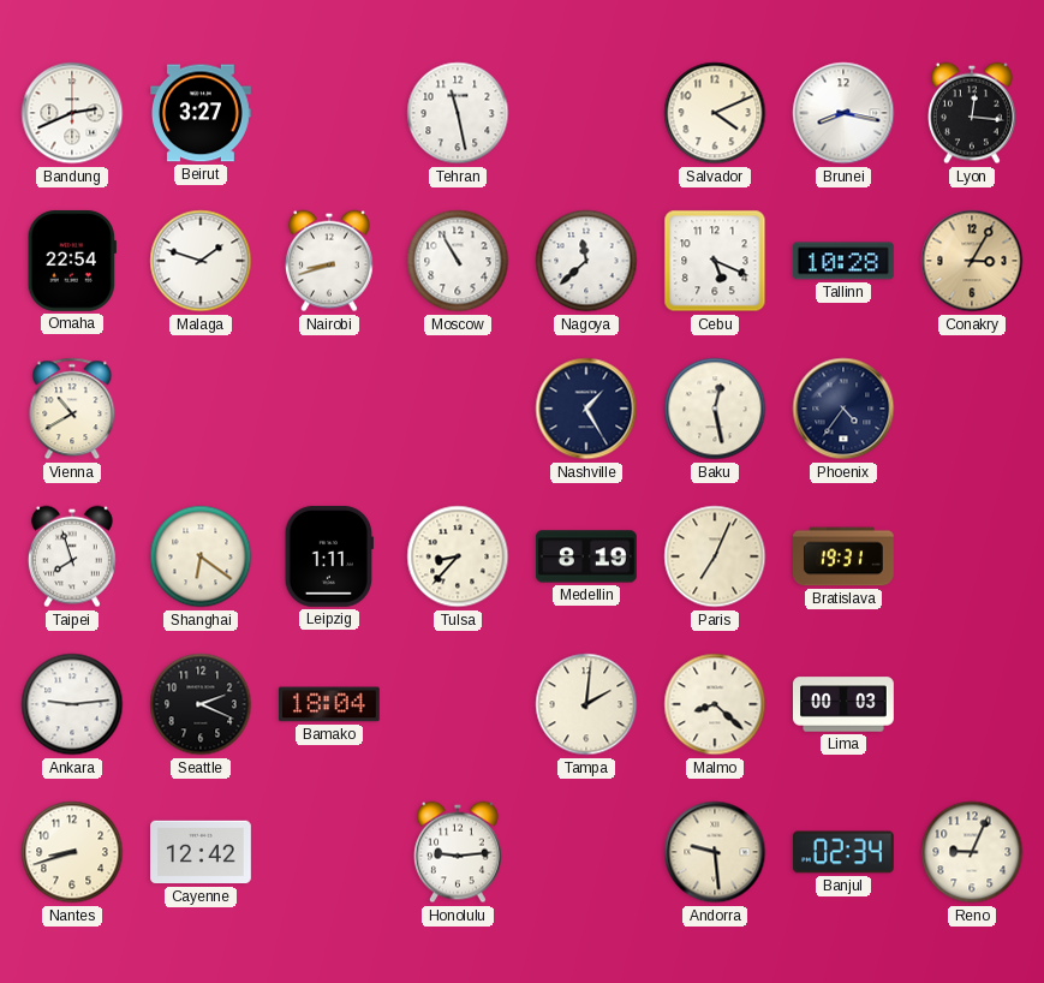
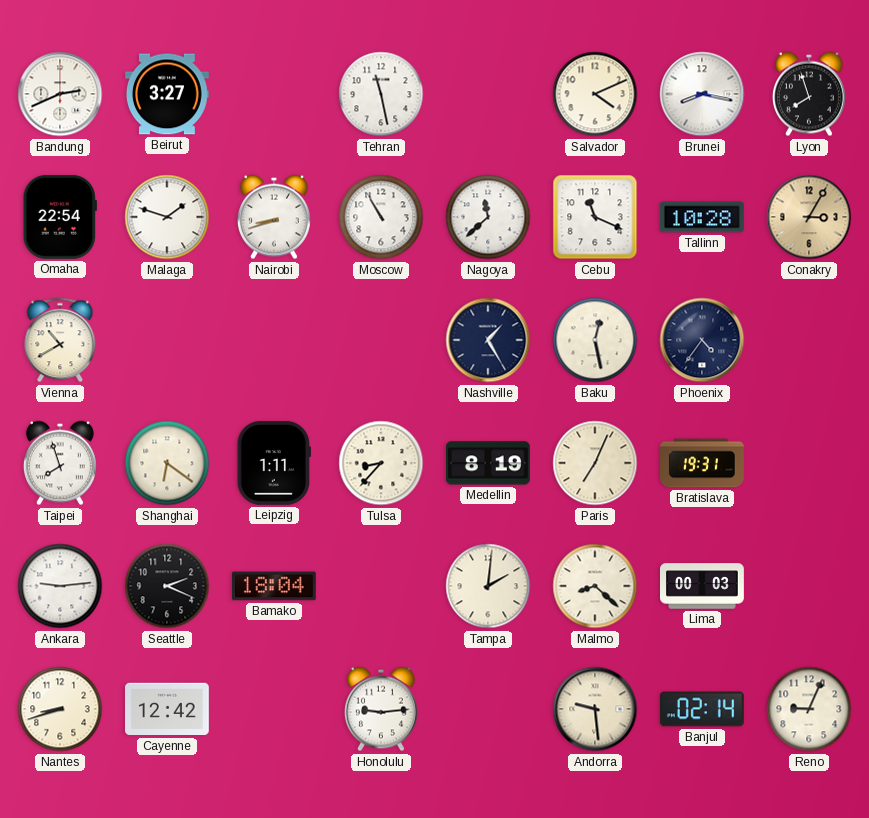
Lyon: 12:16 -> 7:57
Cebu: 5:19 -> 11:19
Banjul: 02:34 -> 02:14
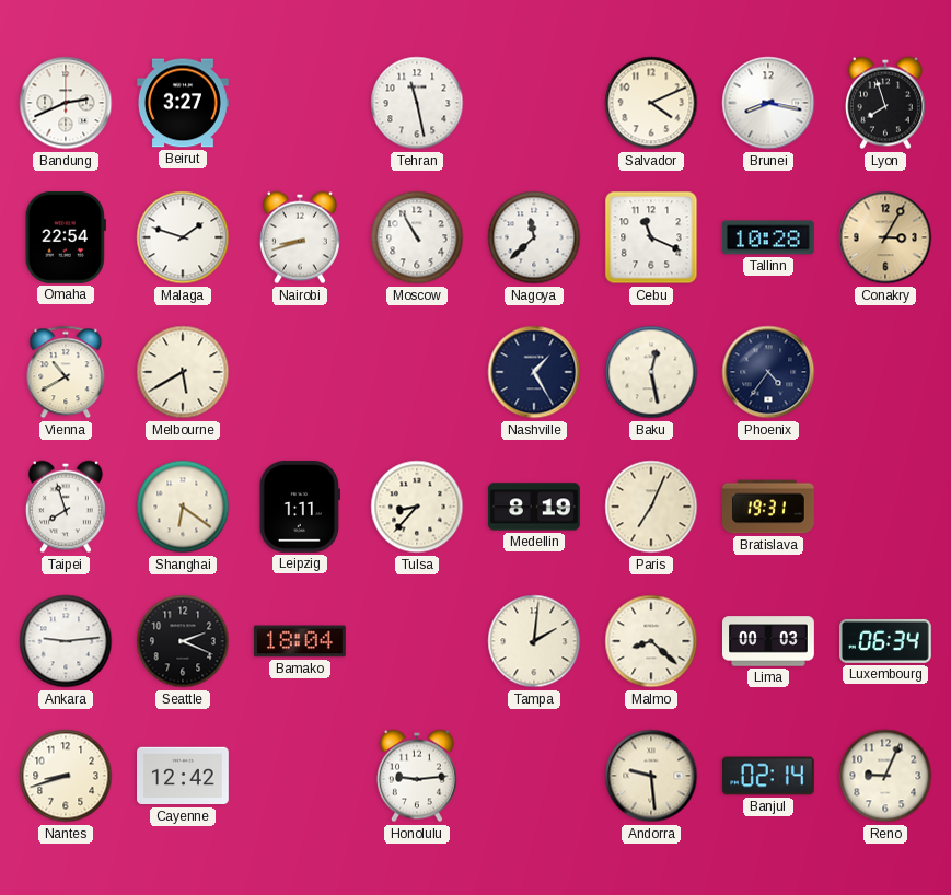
Melbourne: none -> 5:40
Luxembourg: none -> 06:34
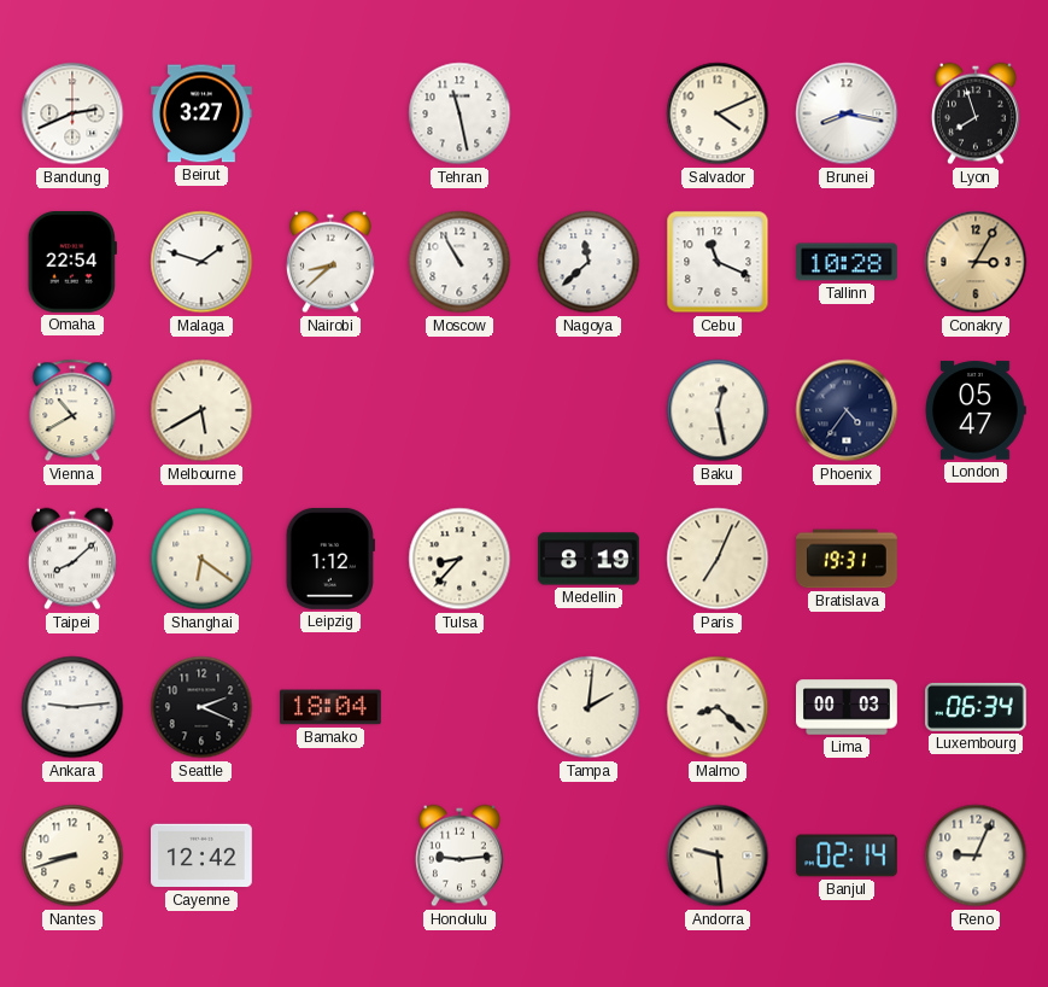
Nairobi: 8:42 -> 8:38
Nashville: 1:25 -> none
London: none -> 05:47
Taipei: 7:57 -> 8:08
Leipzig: 1:11 -> 1:12
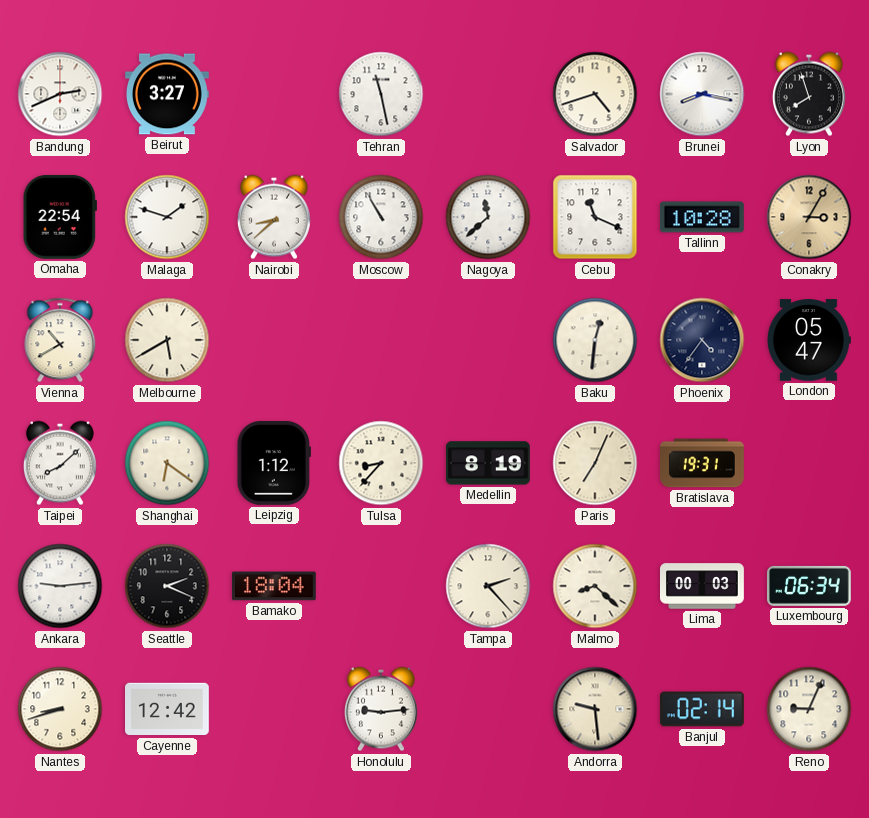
Salvador: 4:11 -> 4:42
Baku: 12:28 -> 12:31
Tampa: 2:01 -> 2:23
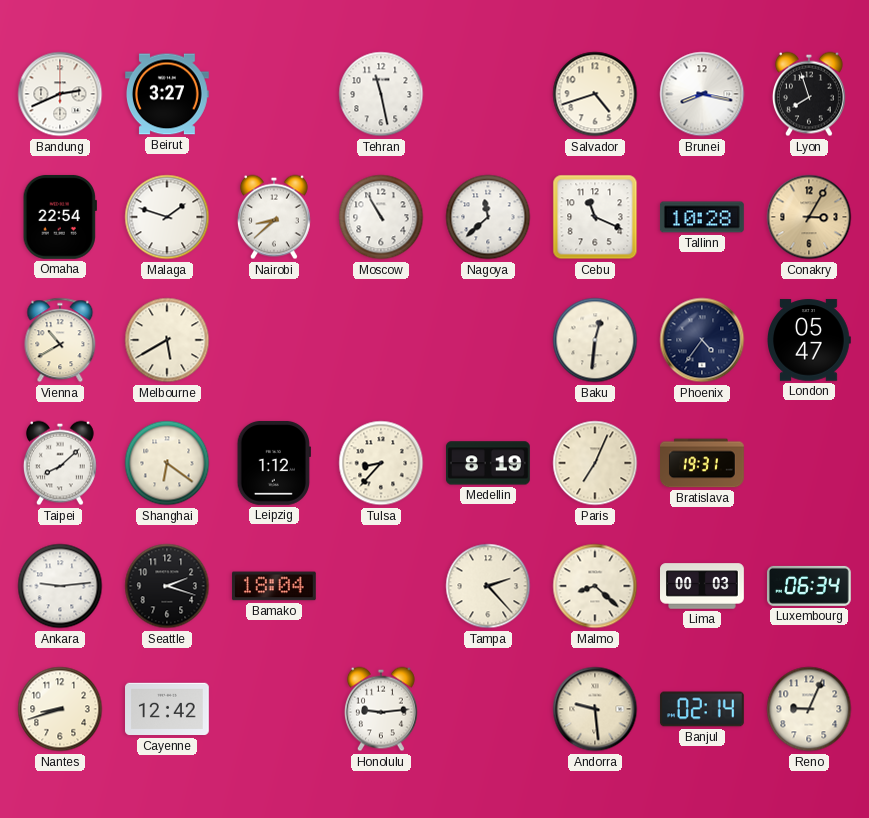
Seattle: 2:19 -> 2:18
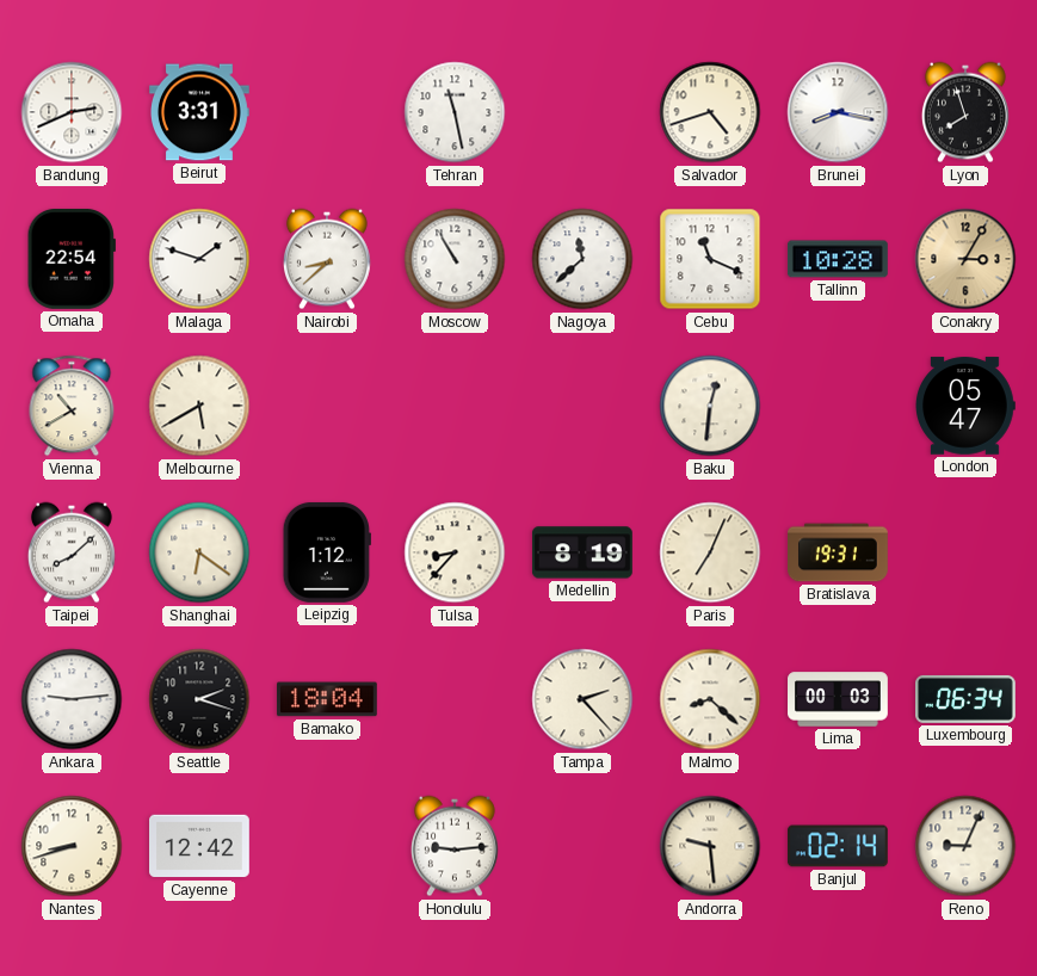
Beirut: 3:27 -> 3:31
Phoenix: 4:36 -> none
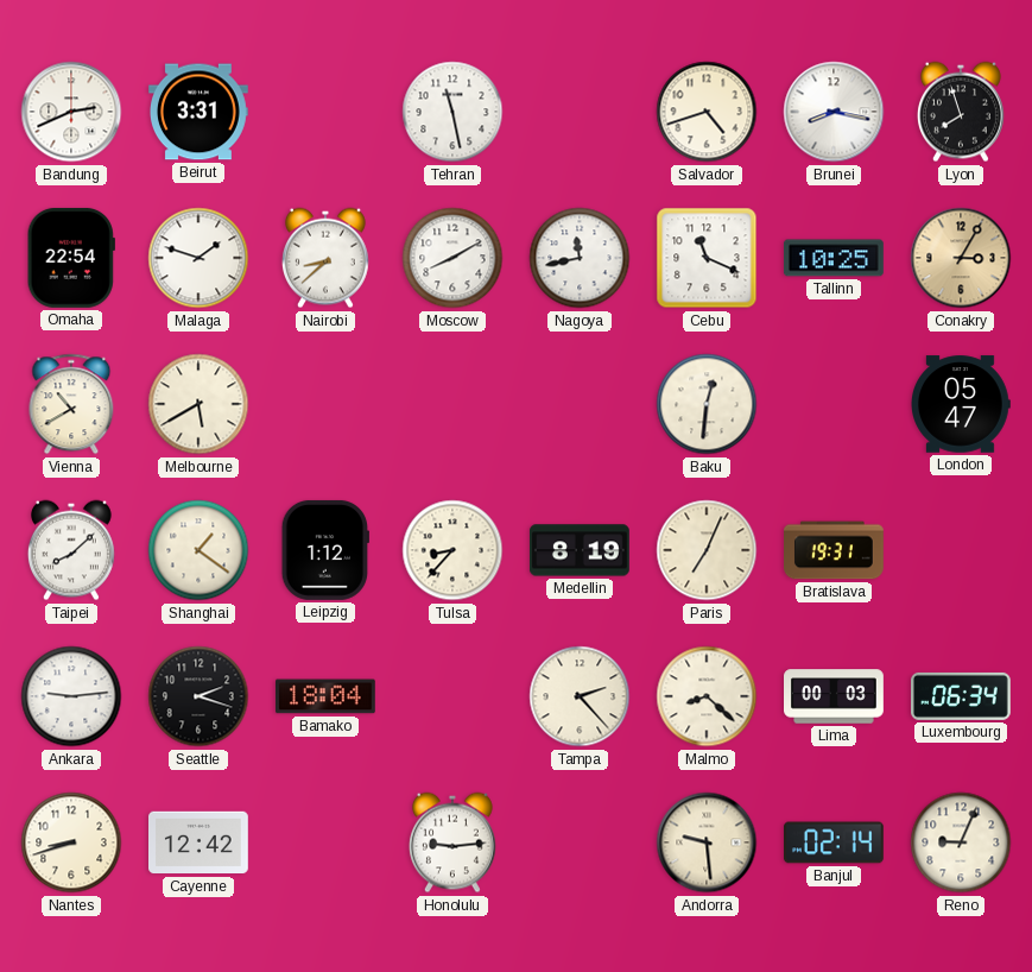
Moscow: 10:55 -> 8:10
Nagoya: 11:38 -> 11:43
Tallinn: 10:28 -> 10:25
Shanghai: 6:21 -> 1:21
